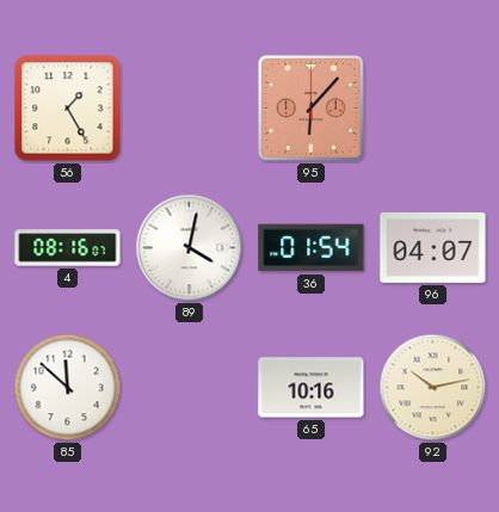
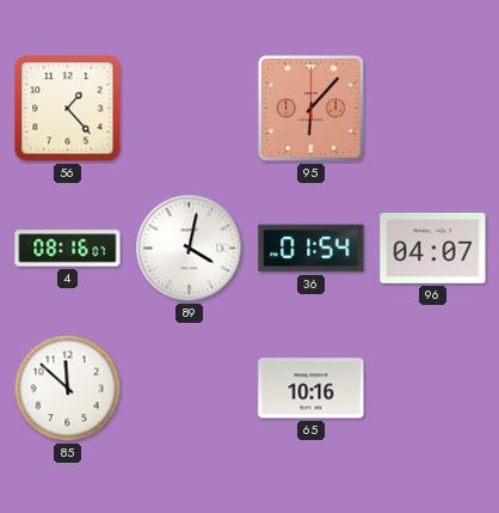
56: 1:25 -> 1:23
92: 10:13 -> none
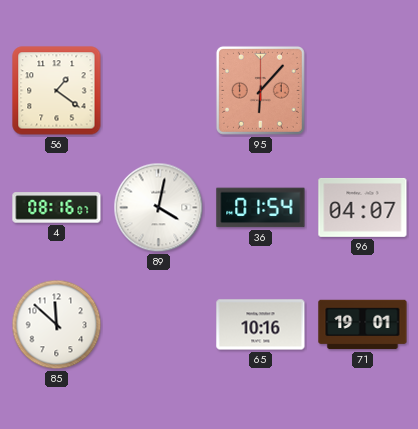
56: 1:23 -> 1:21
71: none -> 19:01
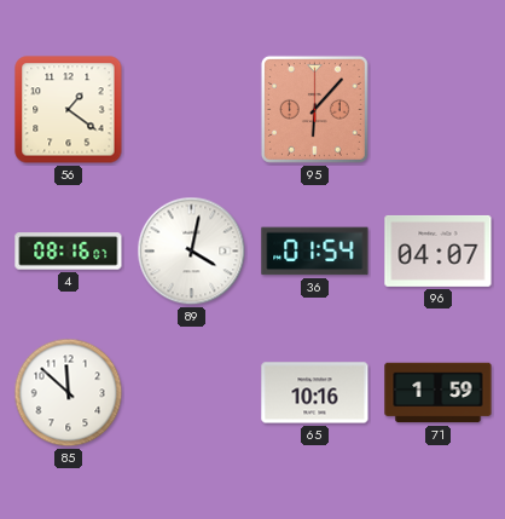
71: 19:01 -> 1:59
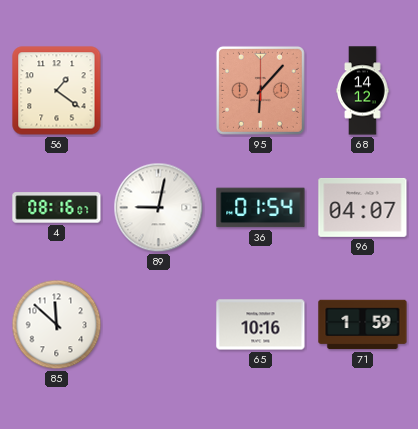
68: none -> 14:12
89: 4:02 -> 9:02
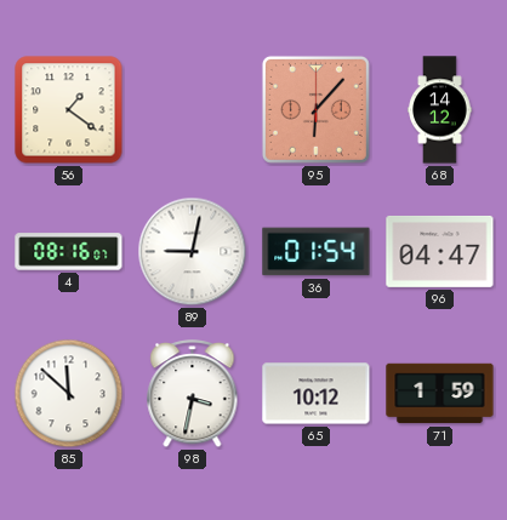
96: 04:07 -> 04:47
98: none -> 3:32
65: 10:16 -> 10:12
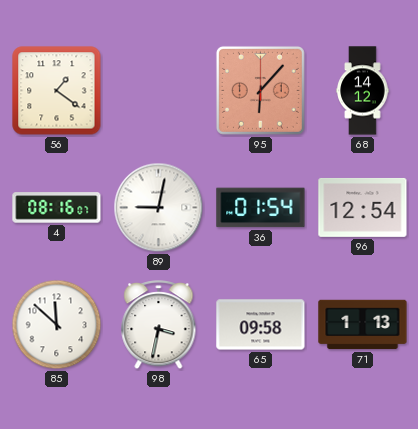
96: 04:47 -> 12:54
65: 10:12 -> 09:58
71: 1:59 -> 1:13
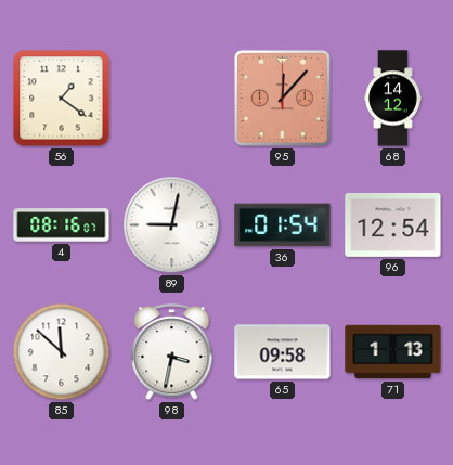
95: 6:07 -> 12:07
